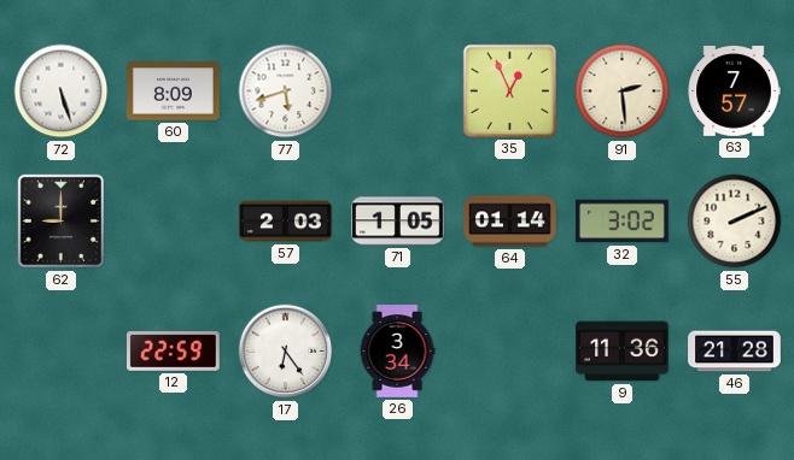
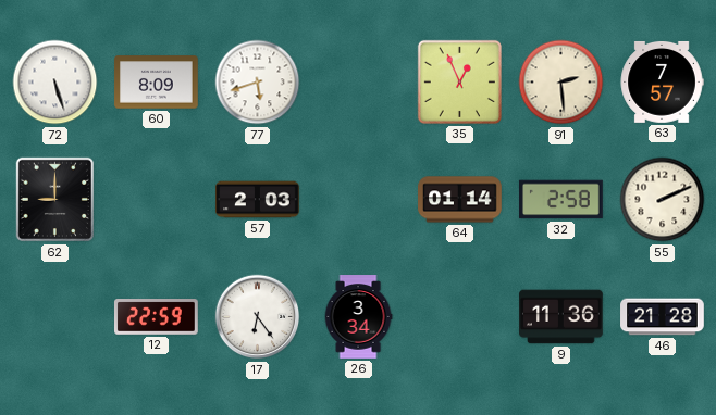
71: 1:05 -> none
32: 3:02 -> 2:58
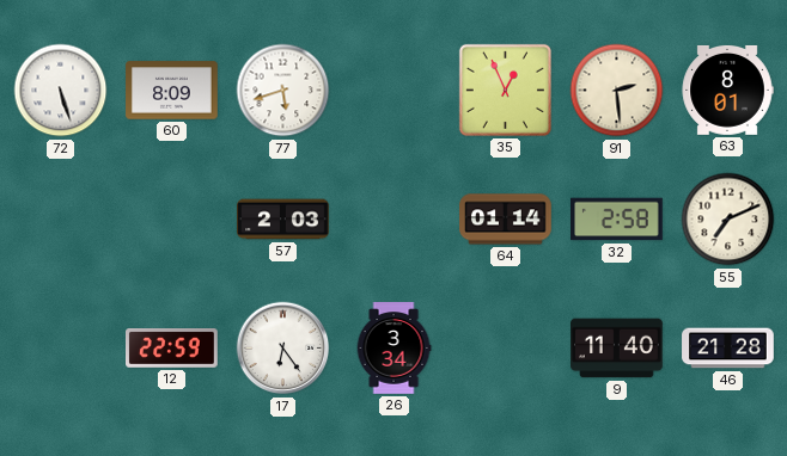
63: 7:57 -> 8:01
62: 9:00 -> none
55: 2:11 -> 7:11
9: 11:36 -> 11:40
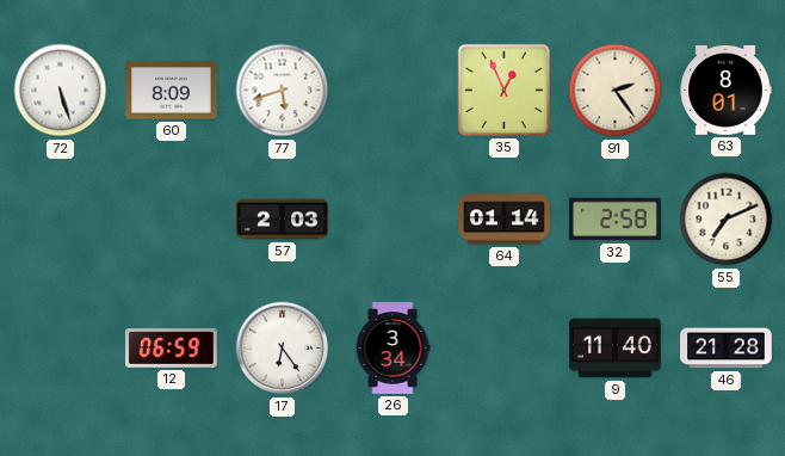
91: 2:29 -> 2:24
12: 22:59 -> 06:59
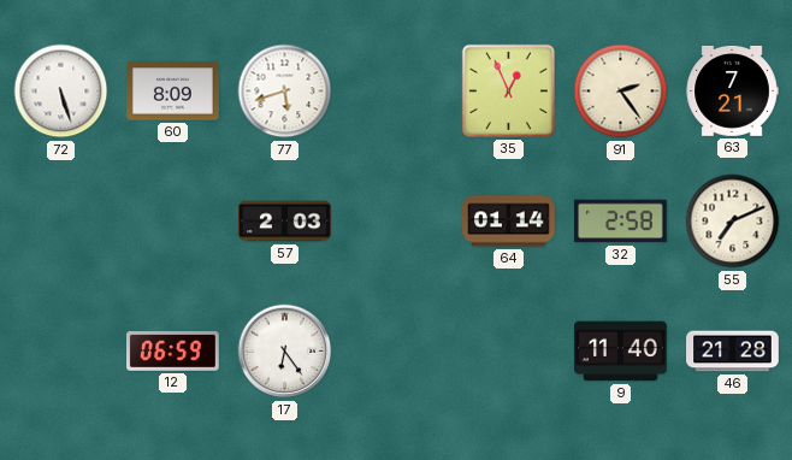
63: 8:01 -> 7:21
26: 3:34 -> none
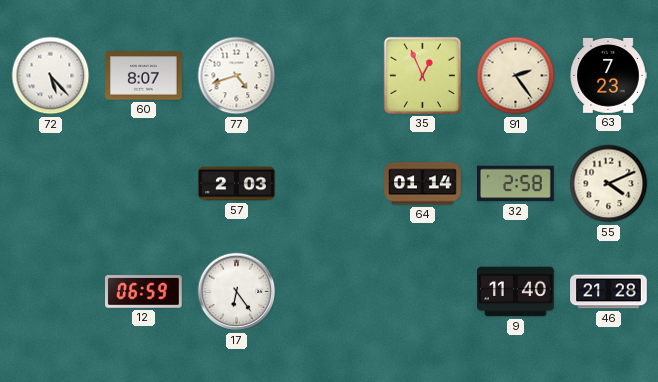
72: 5:27 -> 5:23
60: 8:09 -> 8:07
77: 5:42 -> 4:42
63: 7:21 -> 7:23
55: 7:11 -> 4:11
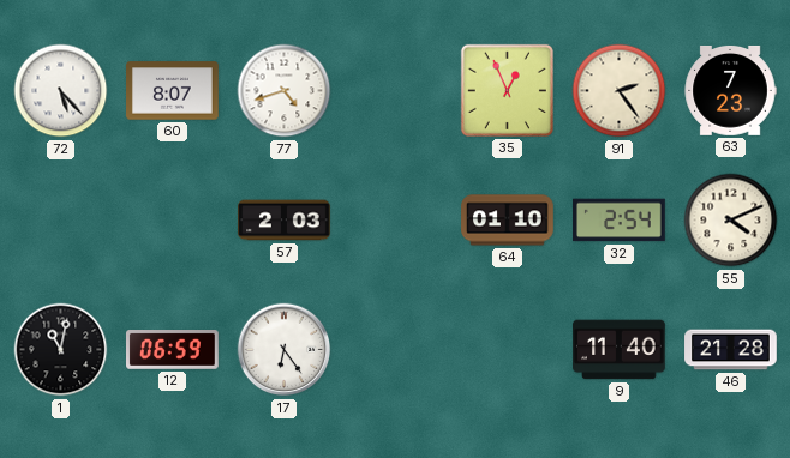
64: 01:14 -> 01:10
32: 2:58 -> 2:54
1: none -> 11:02
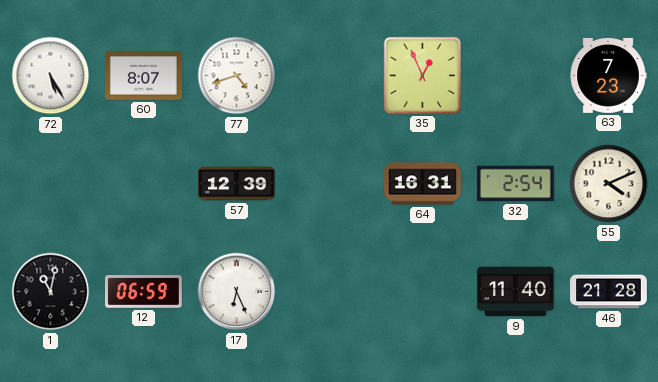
72: 5:23 -> 5:25
91: 2:24 -> none
57: 2:03 -> 12:39
64: 01:10 -> 16:31
17: 6:24 -> 6:26
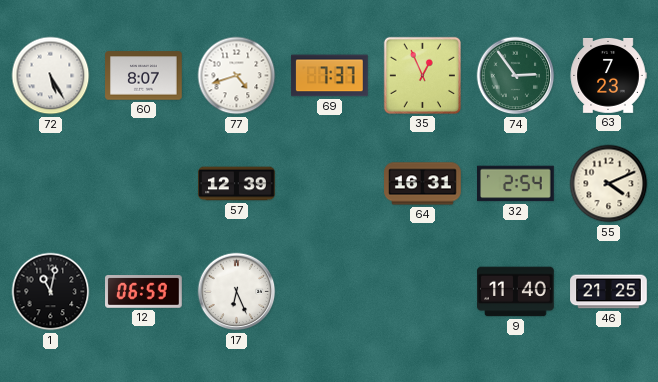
69: none -> 7:37
74: none -> 2:54
46: 21:28 -> 21:25
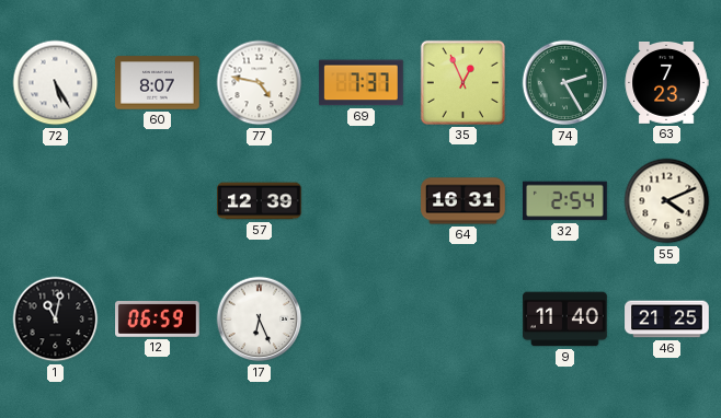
77: 4:42 -> 4:47
74: 2:54 -> 2:25
